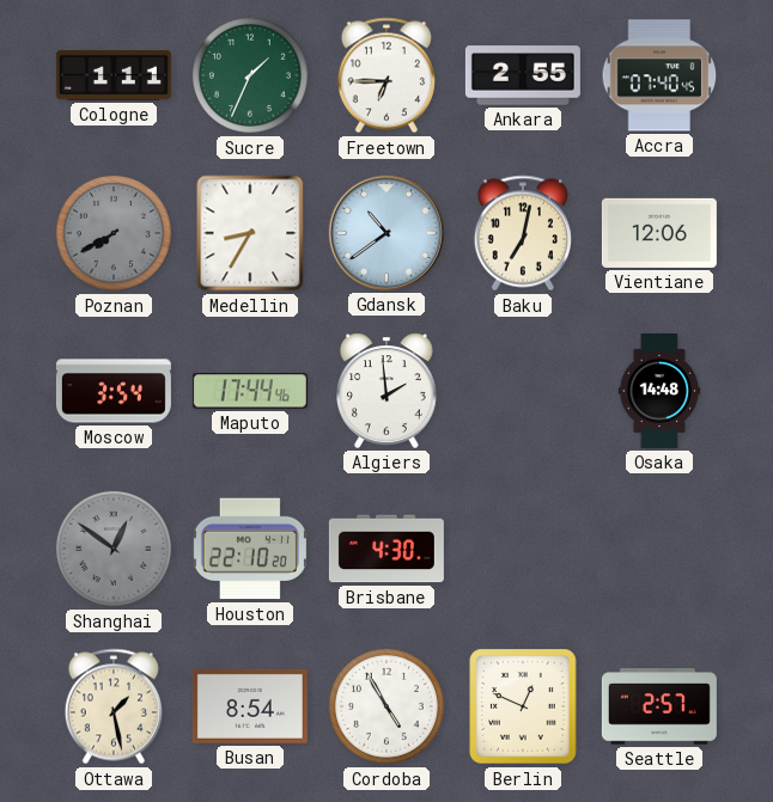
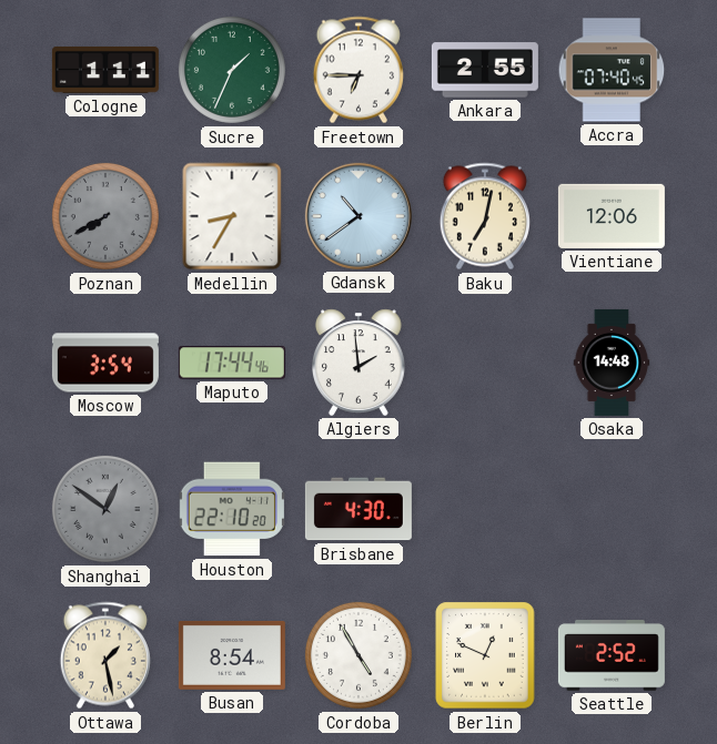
Seattle: 2:57 -> 2:52
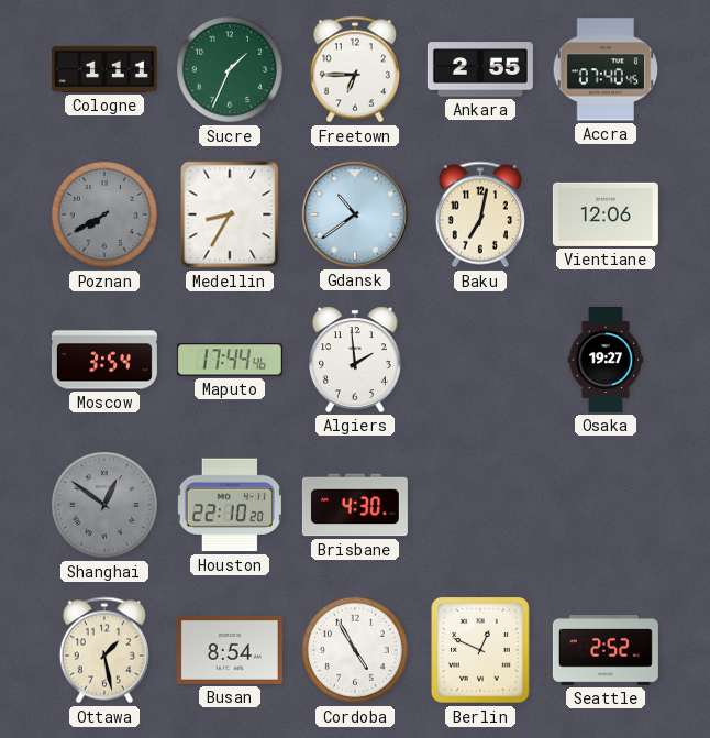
Osaka: 14:48 -> 19:27
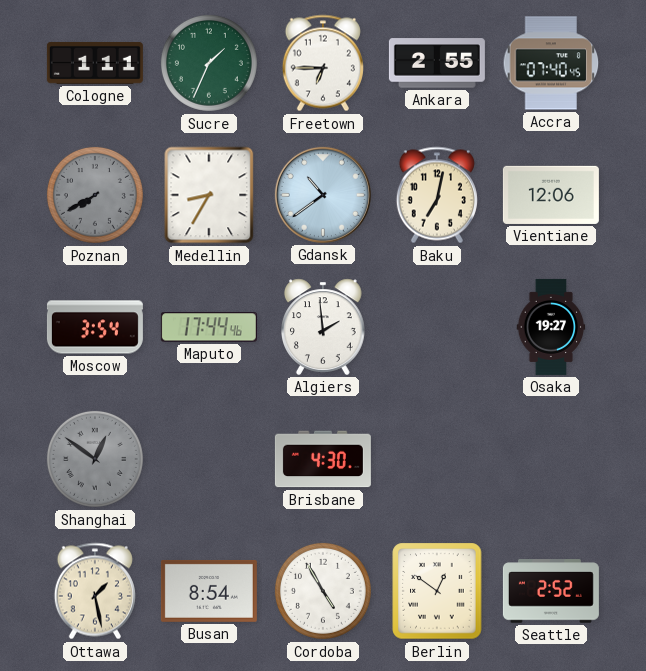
Houston: 22:10 -> none
Berlin: 12:49 -> 12:51
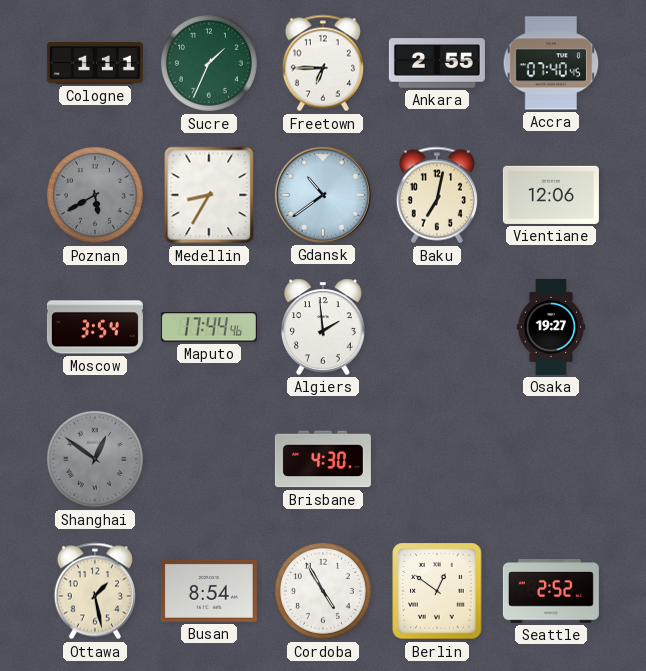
Poznan: 7:40 -> 5:40
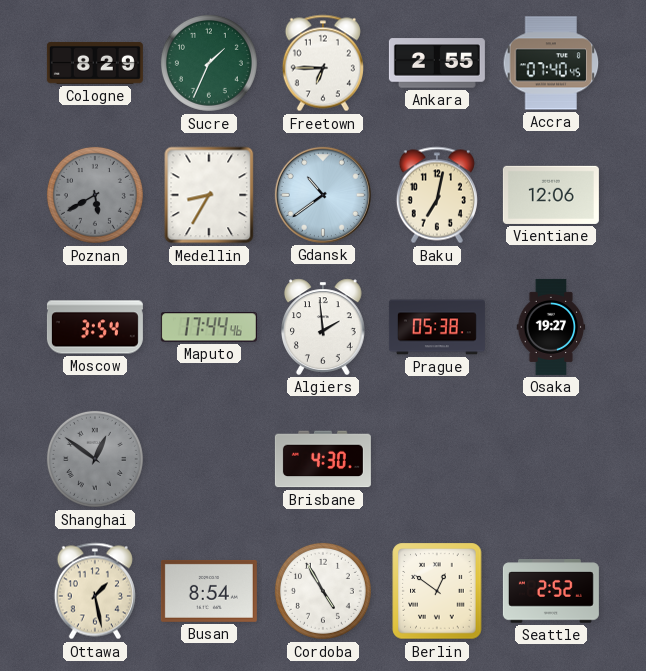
Cologne: 1:11 -> 8:29
Prague: none -> 05:38
